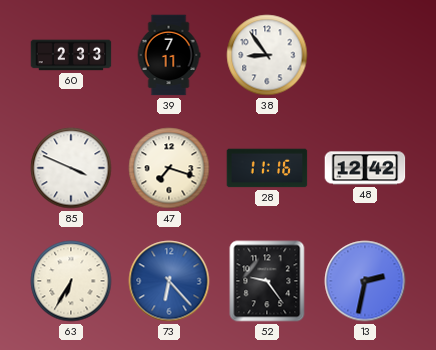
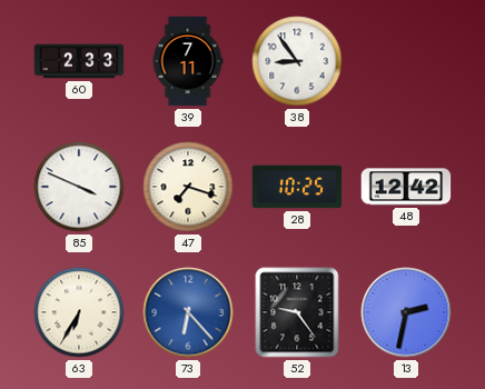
28: 11:16 -> 10:25
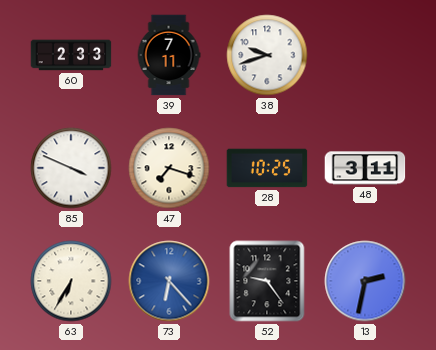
38: 8:54 -> 9:42
48: 12:42 -> 3:11
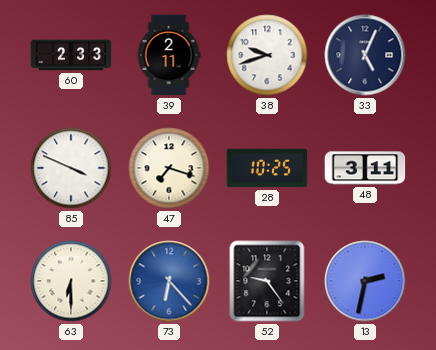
39: 7:11 -> 2:11
33: none -> 5:04
63: 6:35 -> 6:30
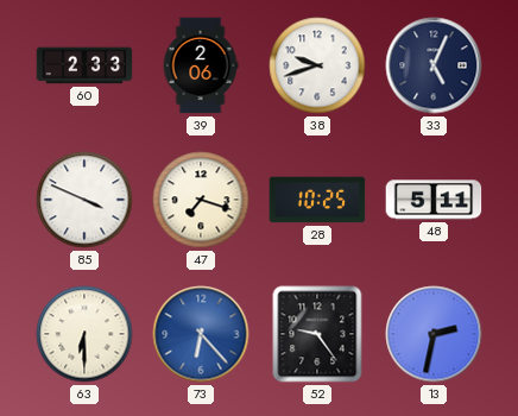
39: 2:11 -> 2:06
48: 3:11 -> 5:11
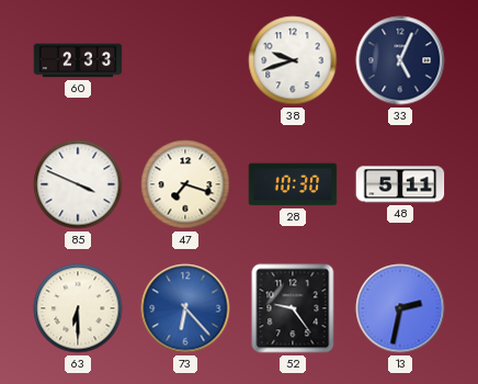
39: 2:06 -> none
28: 10:25 -> 10:30
